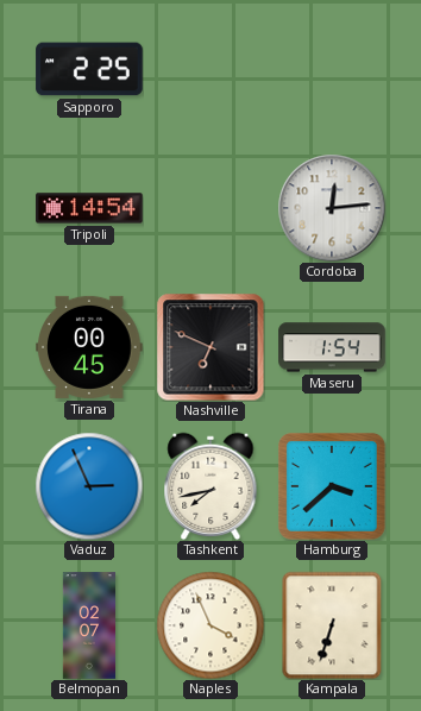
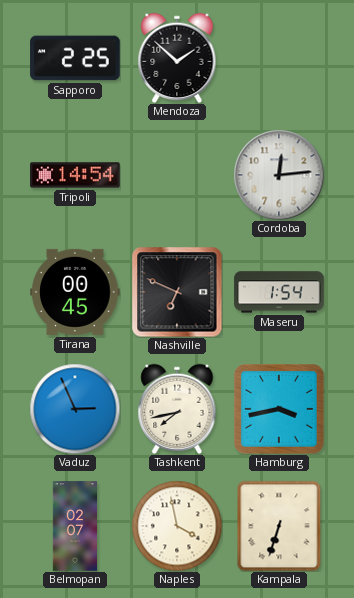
Mendoza: none -> 1:52
Hamburg: 3:38 -> 3:43
Naples: 3:56 -> 3:58
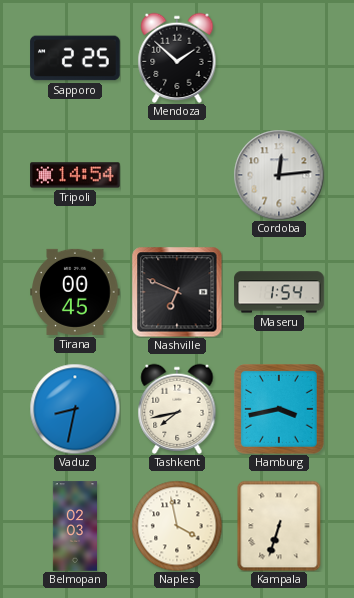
Vaduz: 2:56 -> 8:32
Belmopan: 02:07 -> 02:03
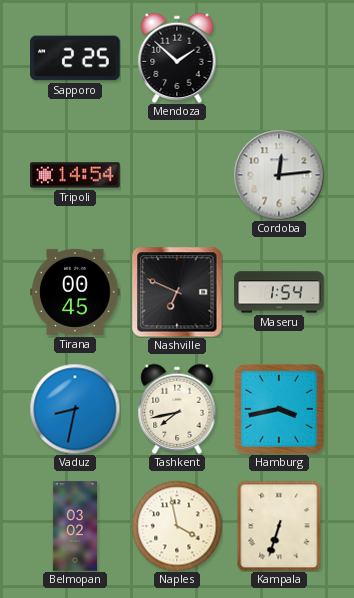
Belmopan: 02:03 -> 03:02
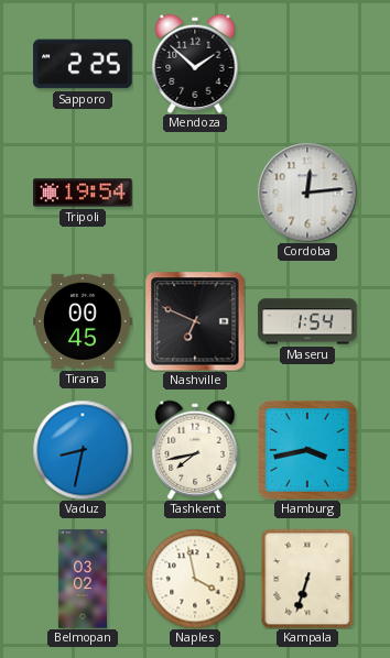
Tripoli: 14:54 -> 19:54
